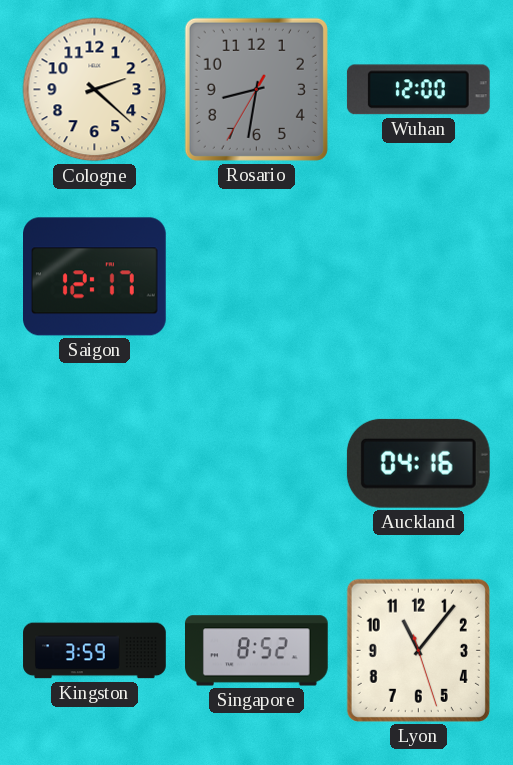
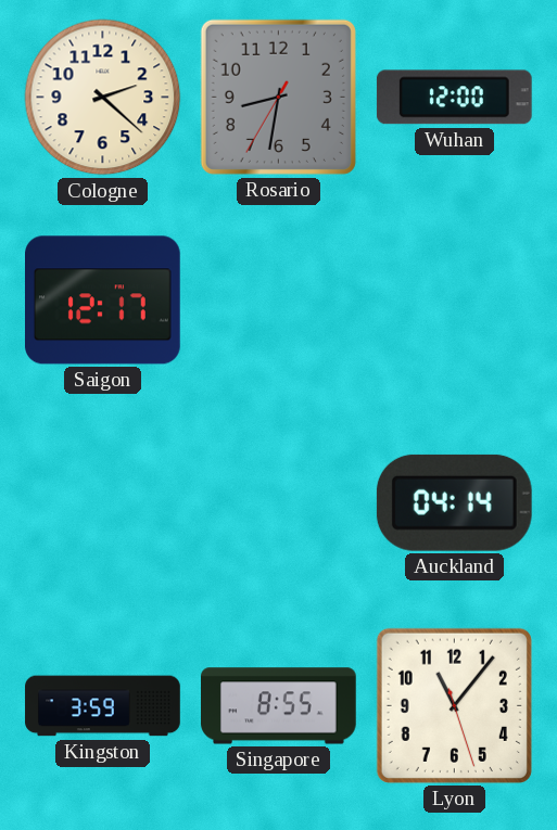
Auckland: 04:16 -> 04:14
Singapore: 8:52 -> 8:55
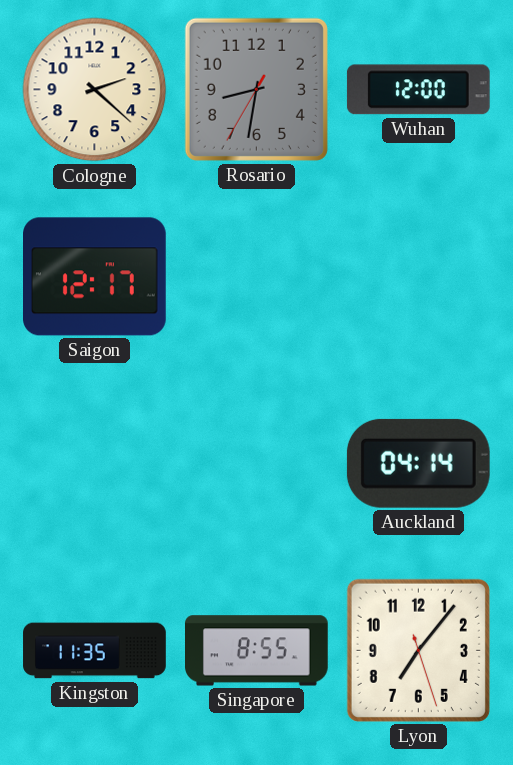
Kingston: 3:59 -> 11:35
Lyon: 11:06 -> 7:06
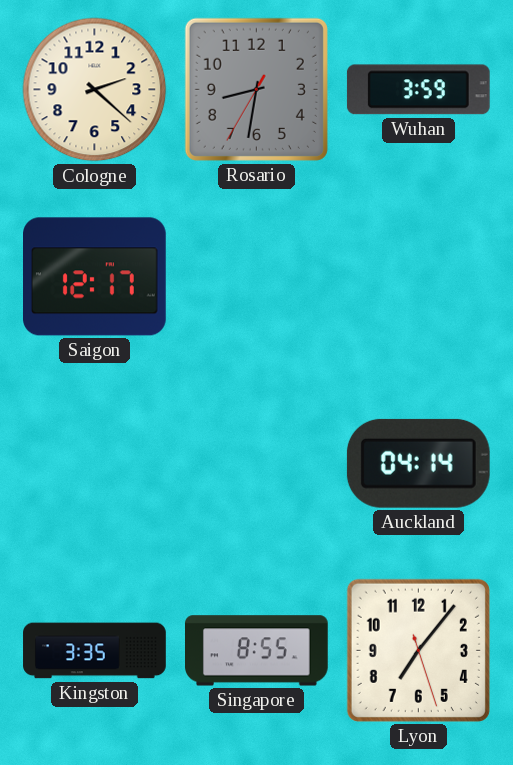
Wuhan: 12:00 -> 3:59
Kingston: 11:35 -> 3:35
